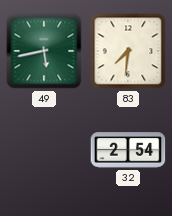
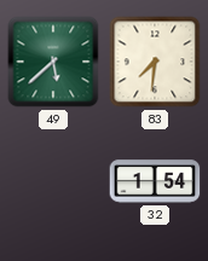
49: 5:43 -> 5:38
32: 2:54 -> 1:54
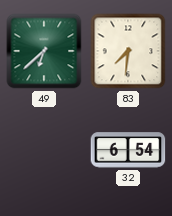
49: 5:38 -> 6:38
32: 1:54 -> 6:54
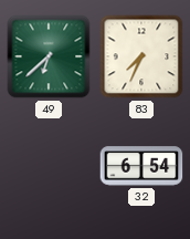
83: 7:31 -> 7:34
